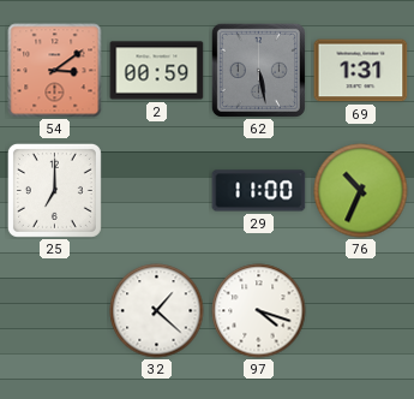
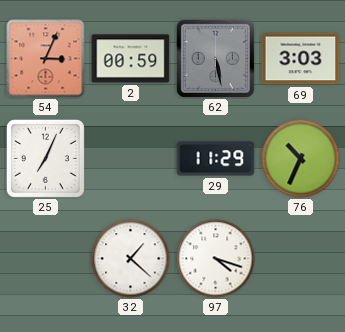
54: 3:09 -> 3:04
69: 1:31 -> 3:03
25: 7:00 -> 7:04
29: 11:00 -> 11:29
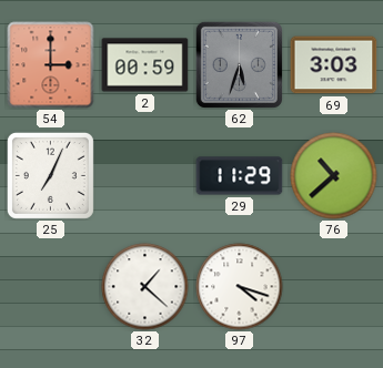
54: 3:04 -> 3:00
62: 5:28 -> 5:33
76: 10:34 -> 10:38
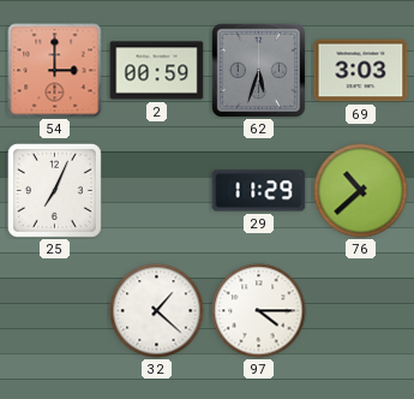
97: 4:18 -> 4:15
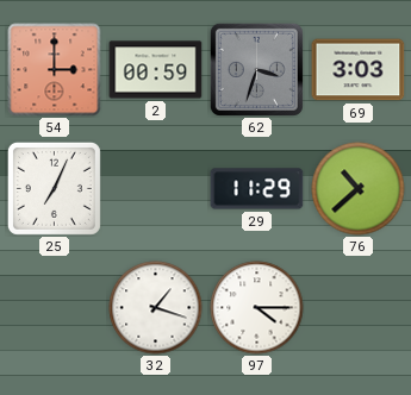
62: 5:33 -> 3:33
32: 1:22 -> 1:18
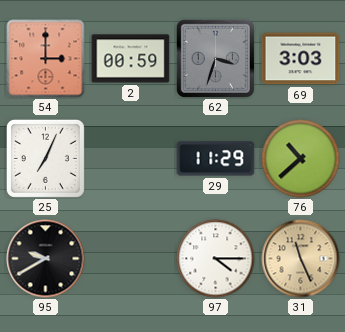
95: none -> 9:40
32: 1:18 -> none
31: none -> 11:26
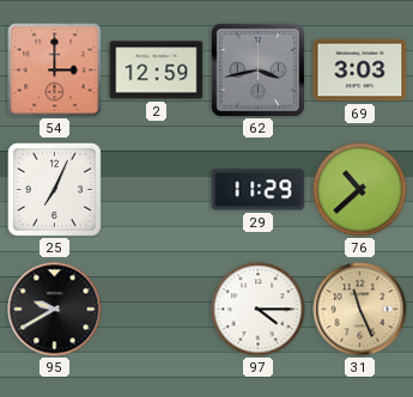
2: 00:59 -> 12:59
62: 3:33 -> 3:43
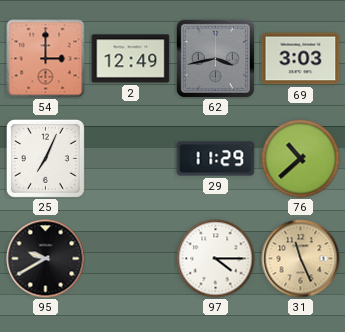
2: 12:59 -> 12:49
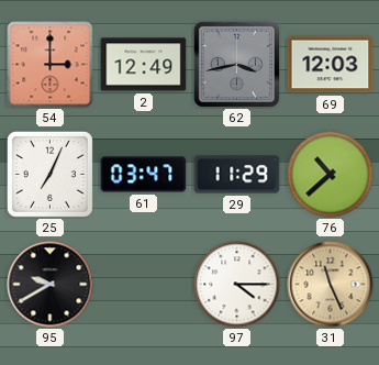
69: 3:03 -> 12:03
61: none -> 03:47
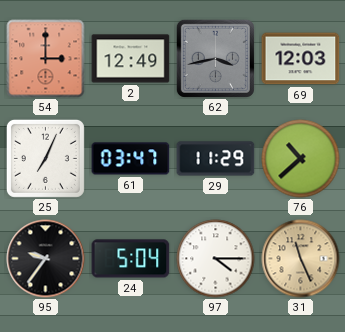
95: 9:40 -> 9:36
24: none -> 5:04
